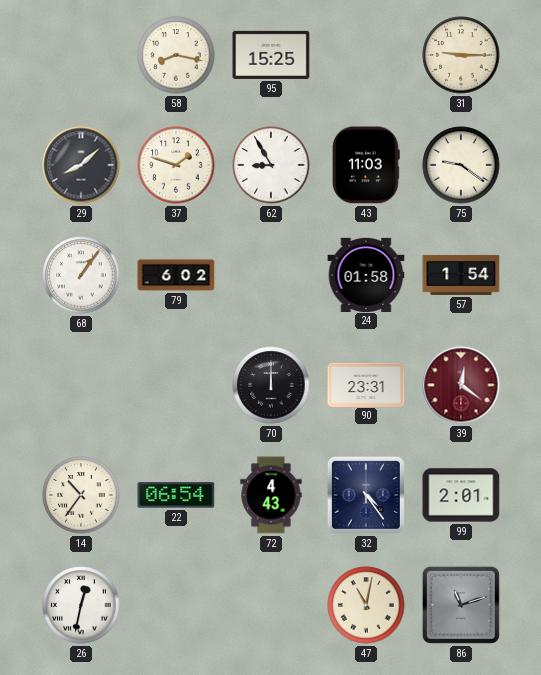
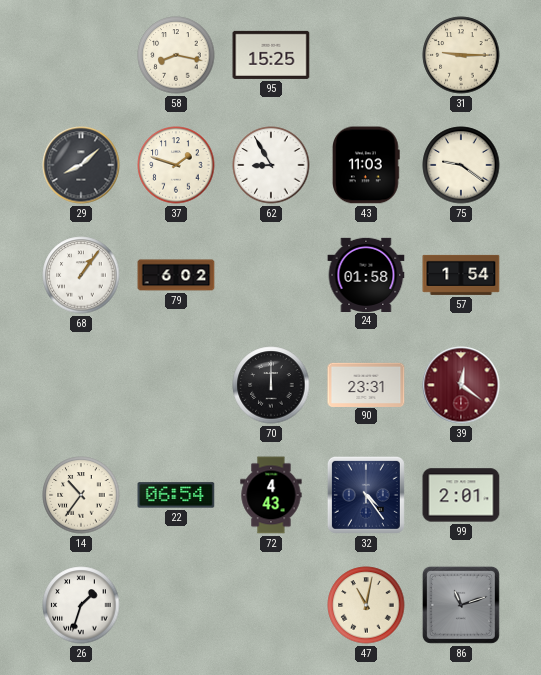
26: 12:32 -> 1:33
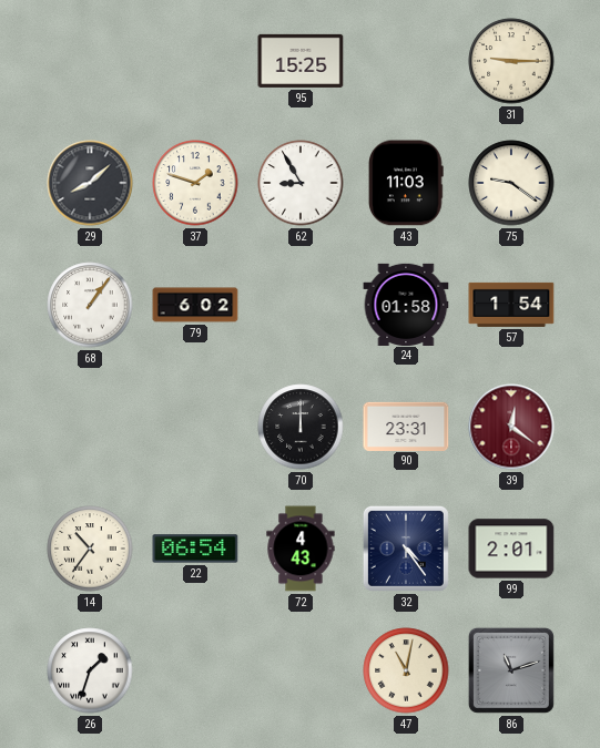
58: 8:17 -> none
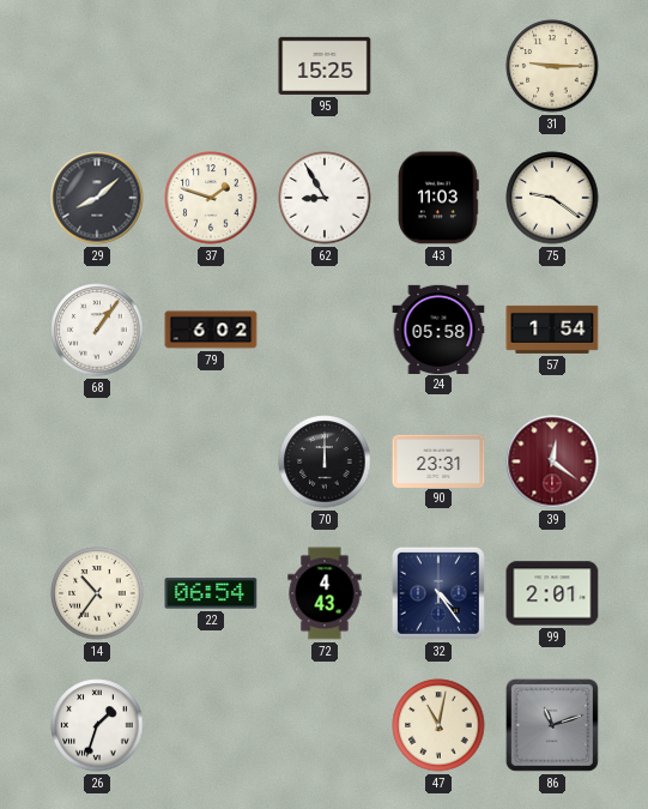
24: 01:58 -> 05:58
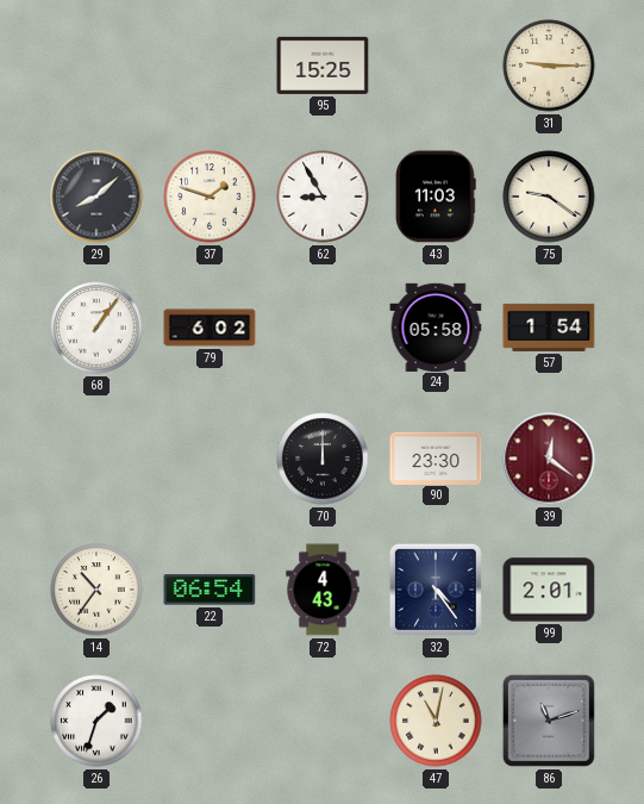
90: 23:31 -> 23:30
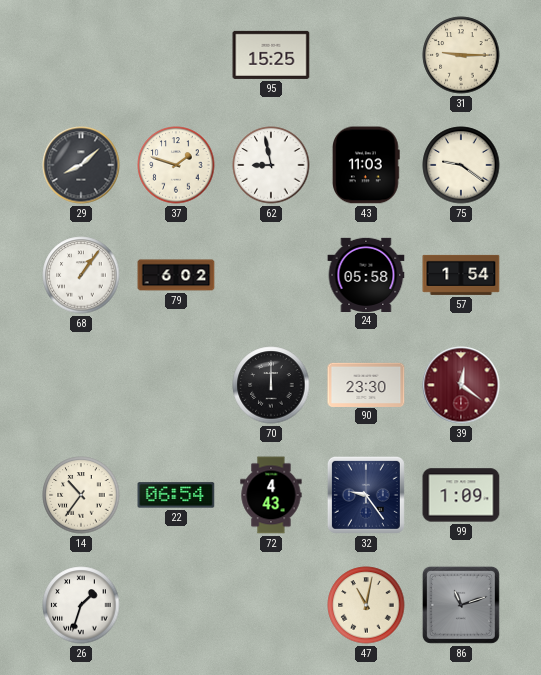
62: 8:55 -> 8:58
32: 4:24 -> 9:24
99: 2:01 -> 1:09
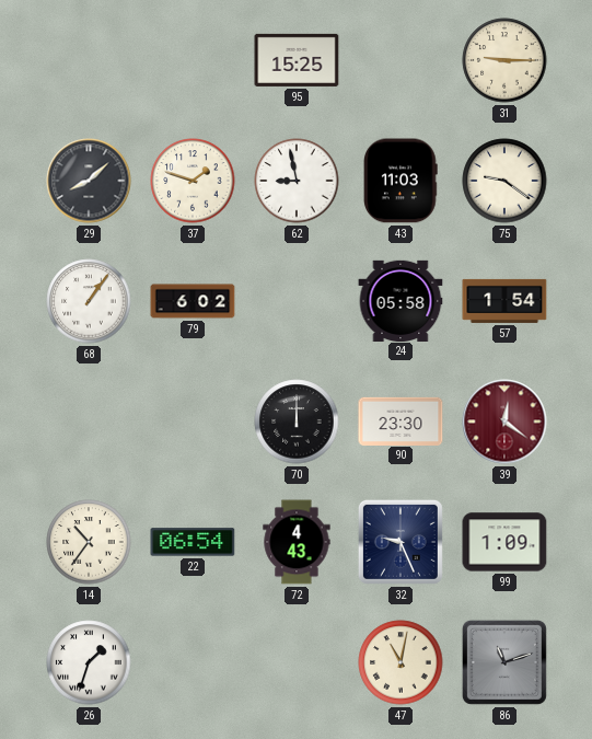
32: 9:24 -> 9:26
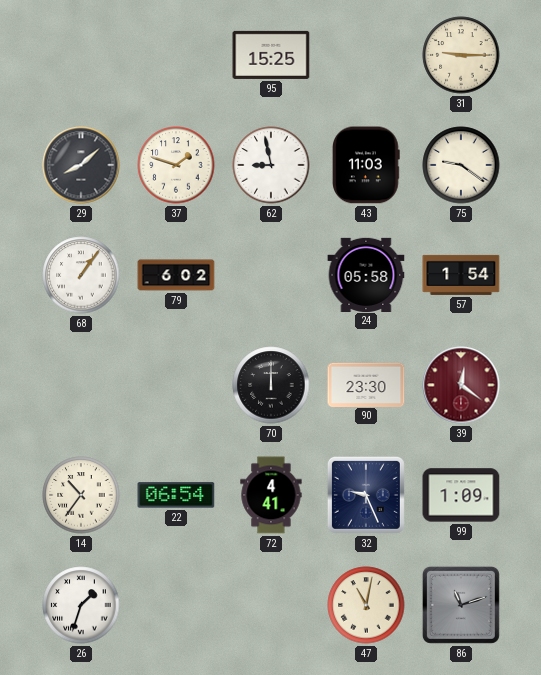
72: 4:43 -> 4:41
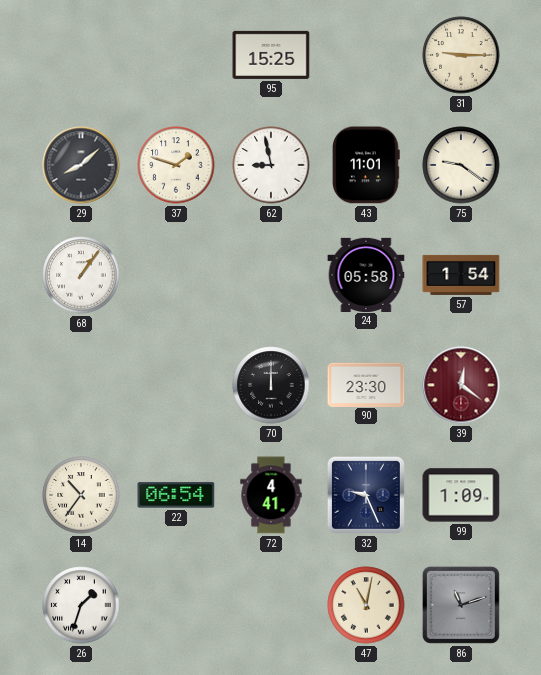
43: 11:03 -> 11:01
79: 6:02 -> none
